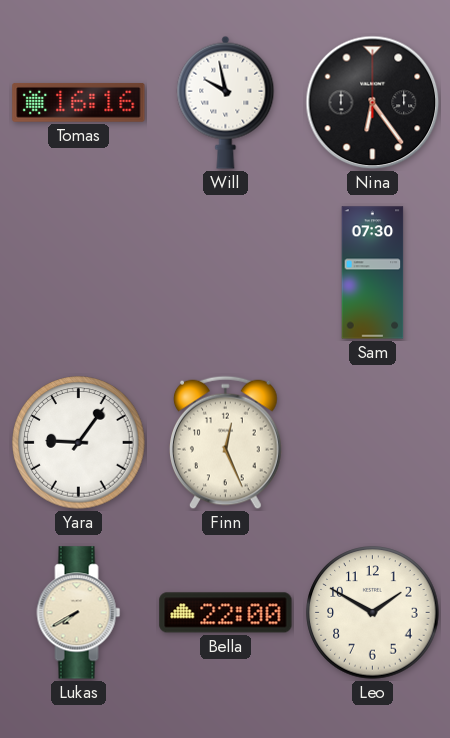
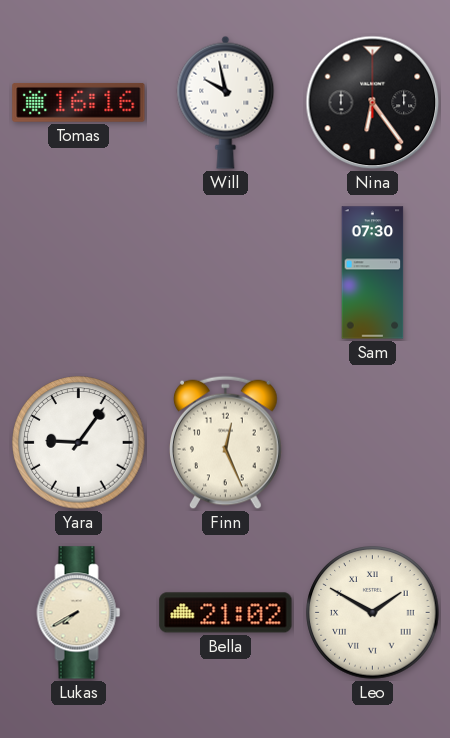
Bella: 22:00 -> 21:02
Leo numerals: Arabic -> Roman
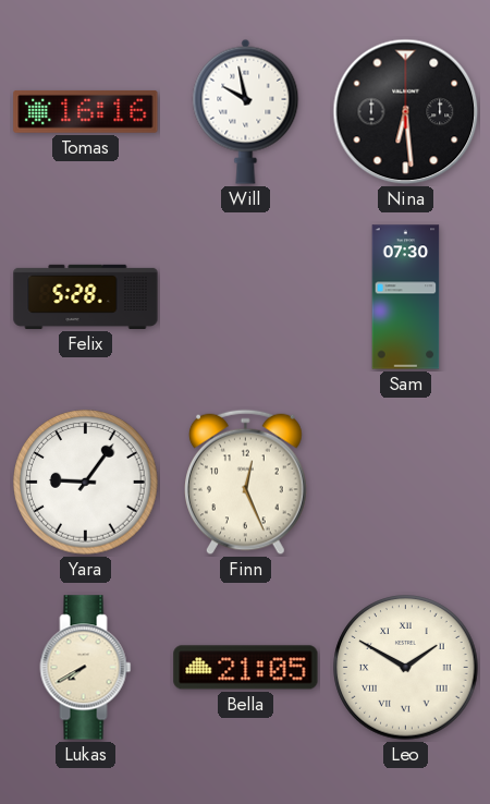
Nina: 6:24 -> 6:29
Felix: none -> 5:28
Bella: 21:02 -> 21:05
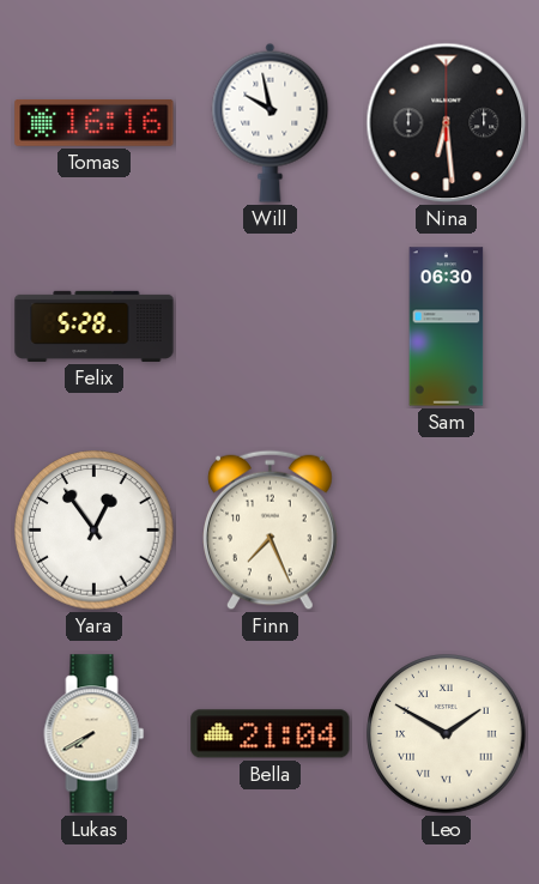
Sam: 07:30 -> 06:30
Yara: 9:06 -> 12:54
Finn: 12:26 -> 7:26
Bella: 21:05 -> 21:04
